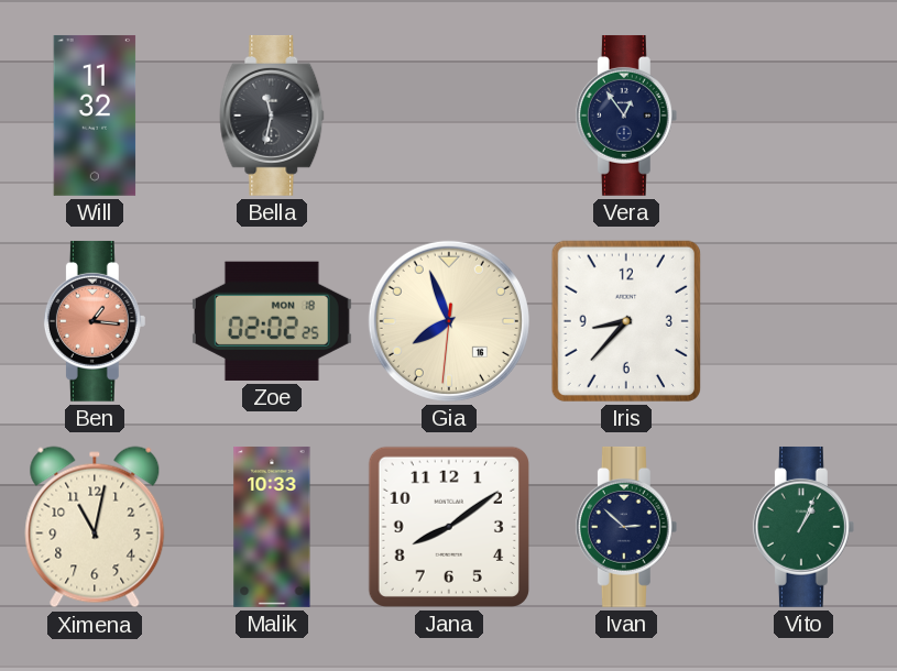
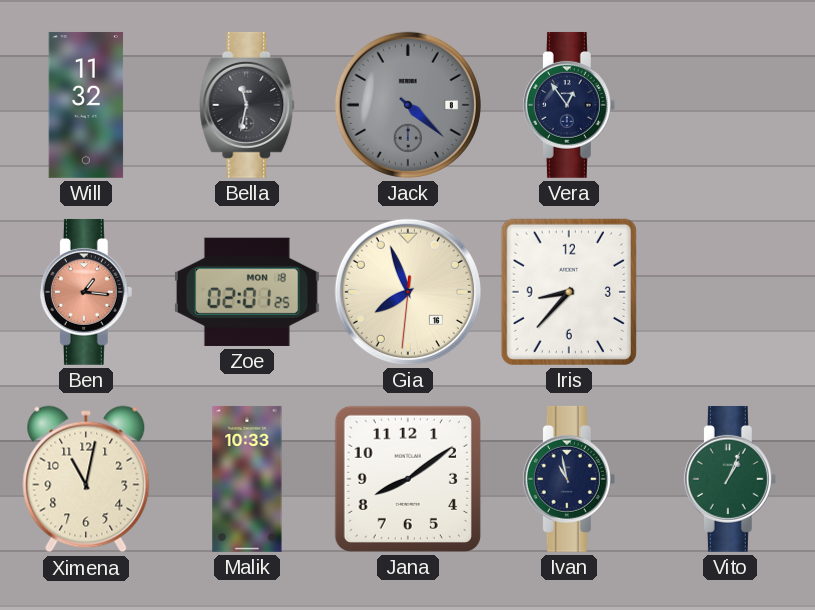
Jack: none -> 4:22
Zoe: 02:02 -> 02:01
Ivan: 2:52 -> 10:58
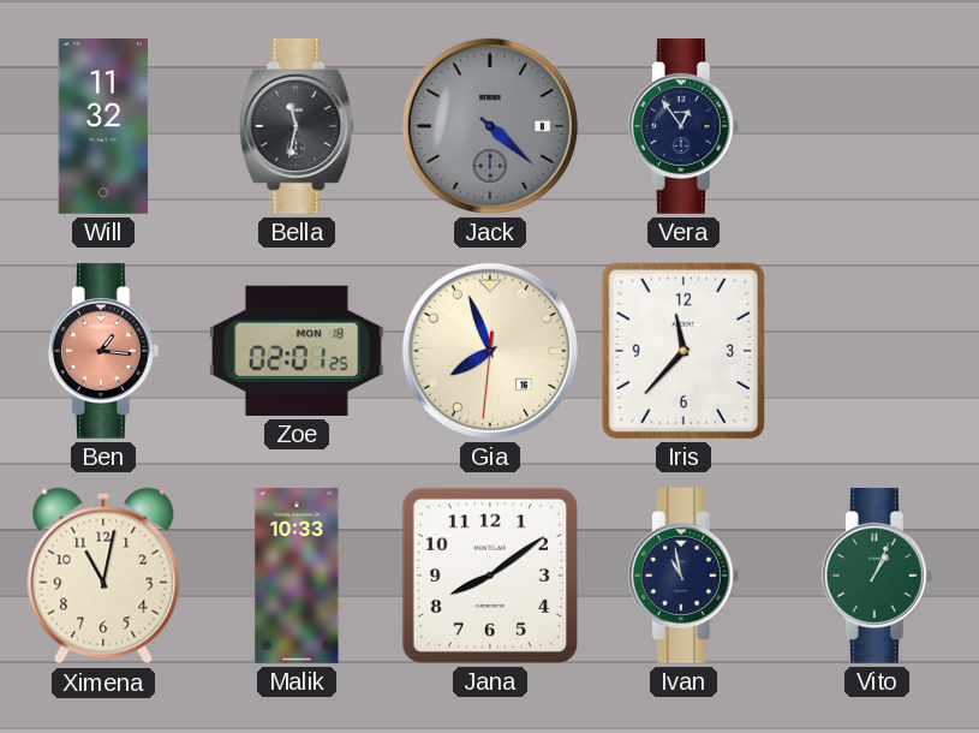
Iris: 8:37 -> 11:37
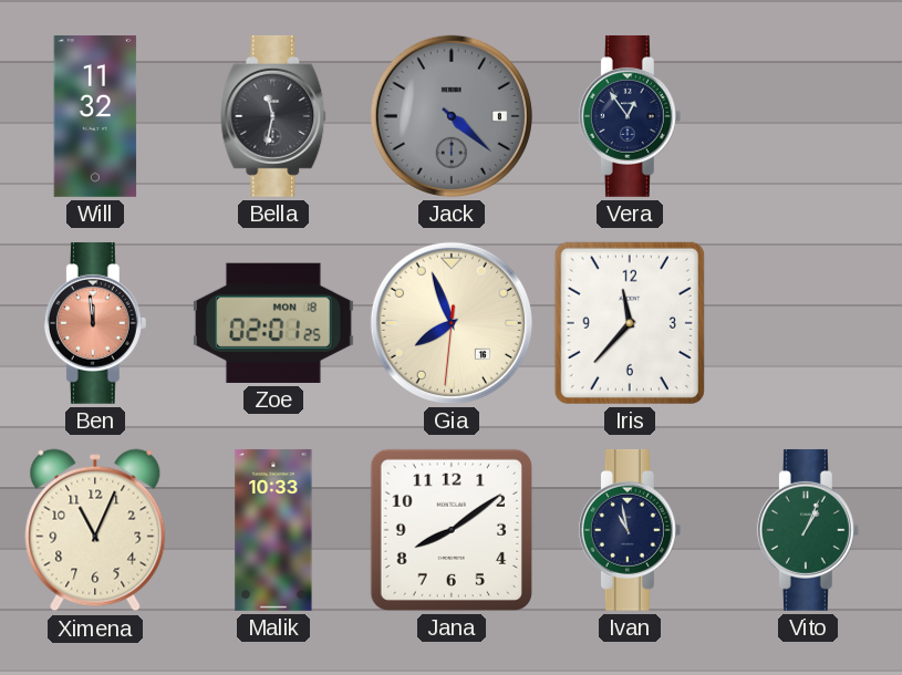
Ben: 1:16 -> 11:59
Ximena: 11:02 -> 11:04
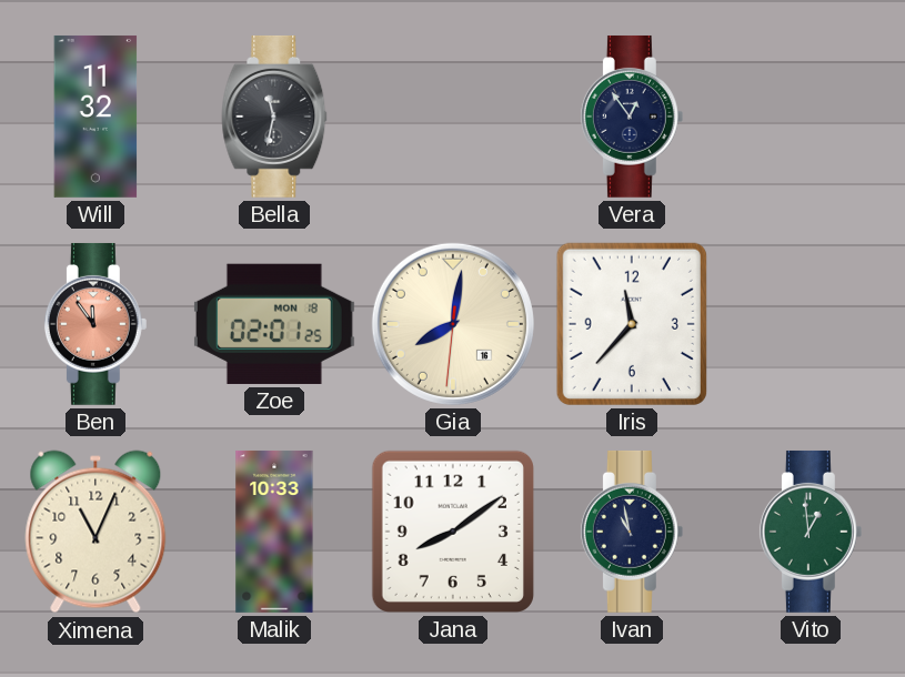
Jack: 4:22 -> none
Ben: 11:59 -> 11:54
Gia: 7:56 -> 8:01
Vito: 1:04 -> 12:59
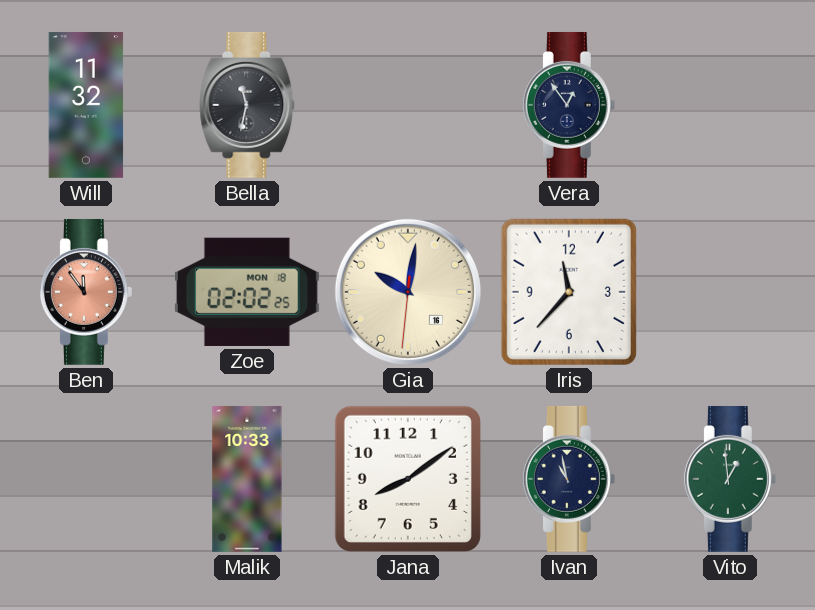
Zoe: 02:01 -> 02:02
Gia: 8:01 -> 10:01
Ximena: 11:04 -> none
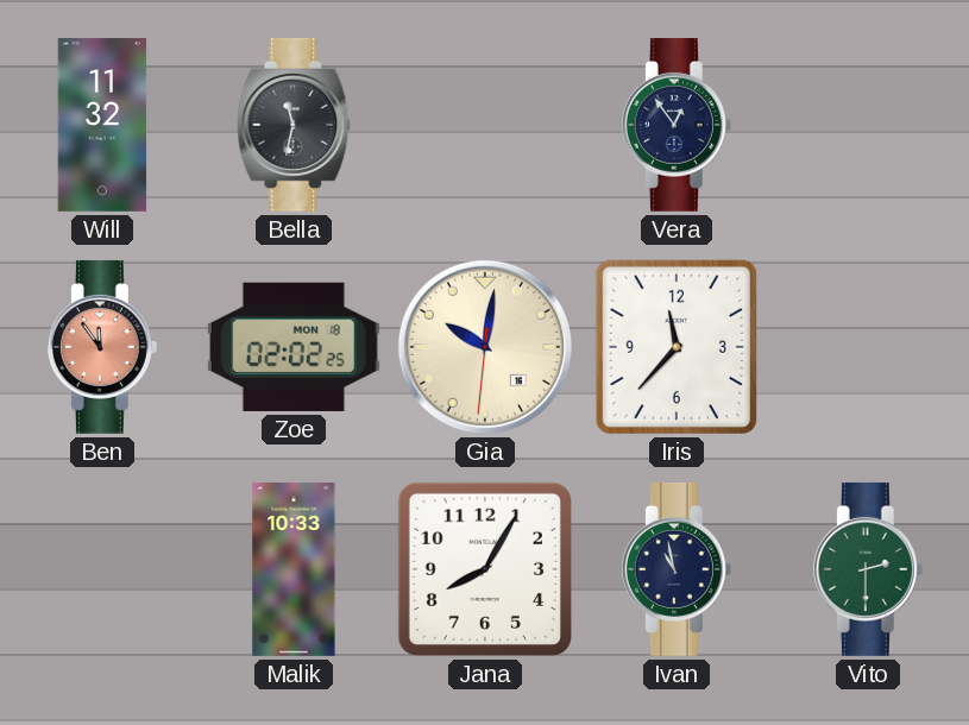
Jana: 8:09 -> 8:05
Vito: 12:59 -> 2:30
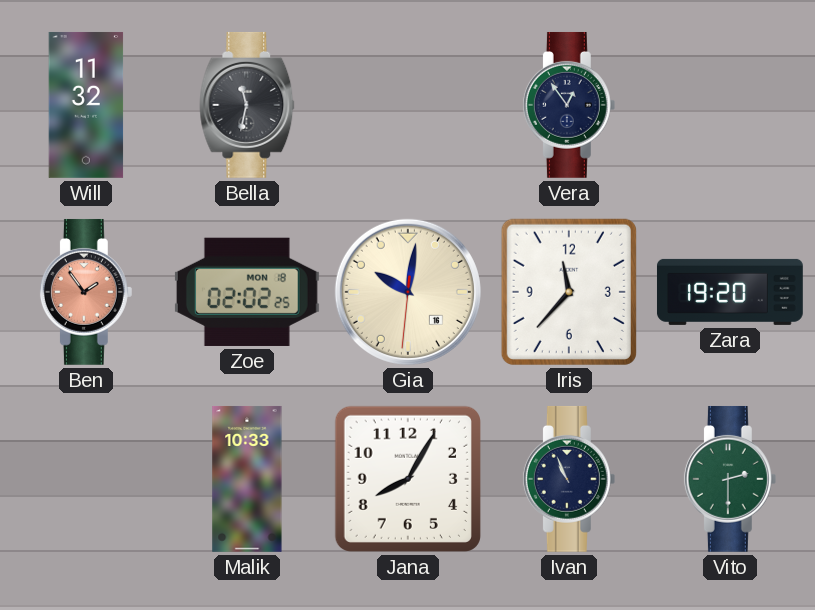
Ben: 11:54 -> 1:54
Zara: none -> 19:20
Ivan: 10:58 -> 10:56
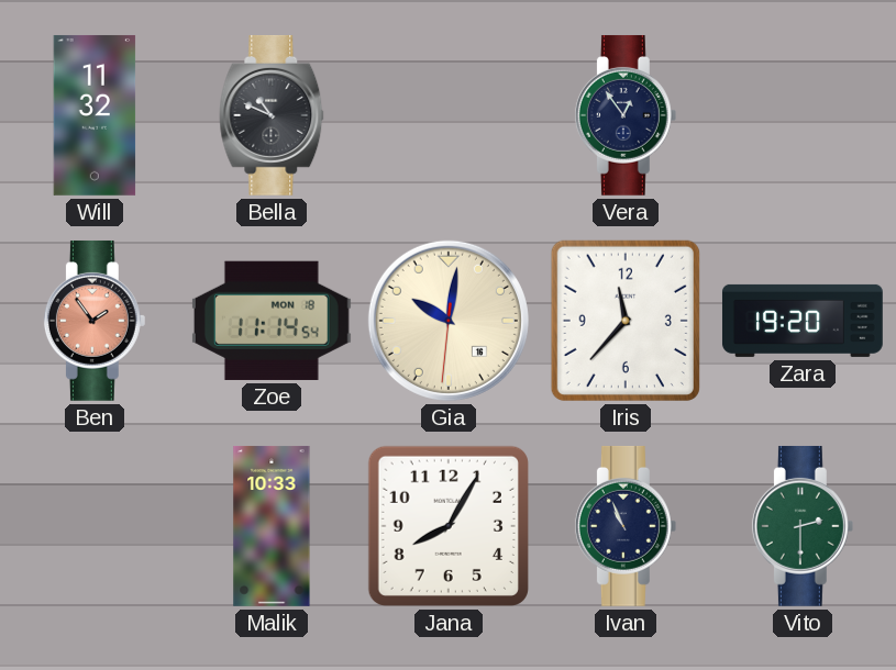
Bella: 11:32 -> 10:49
Zoe: 02:02 -> 11:14
